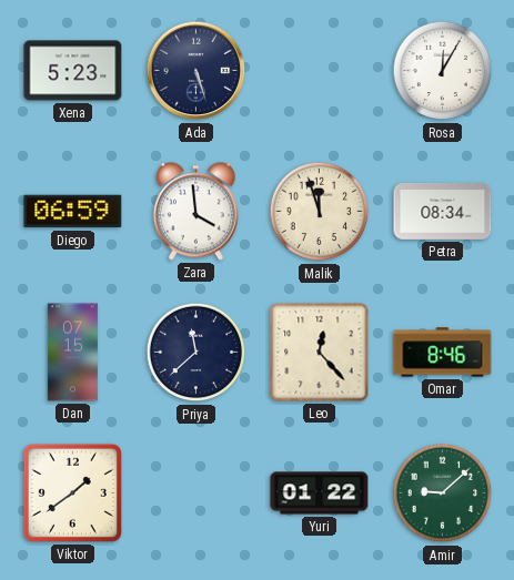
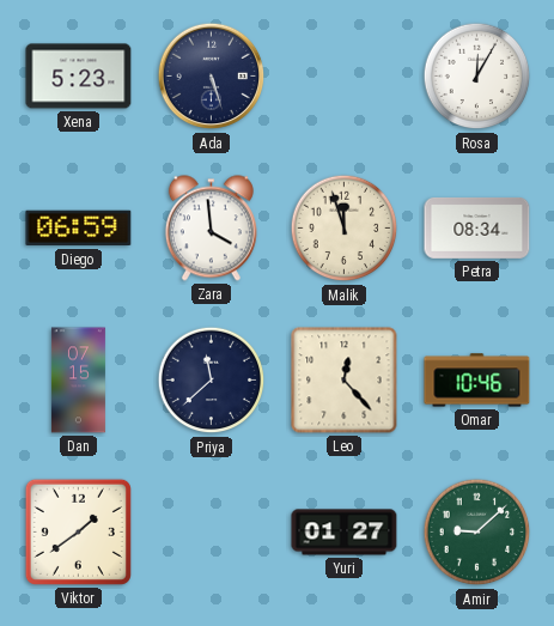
Omar: 8:46 -> 10:46
Yuri: 01:22 -> 01:27
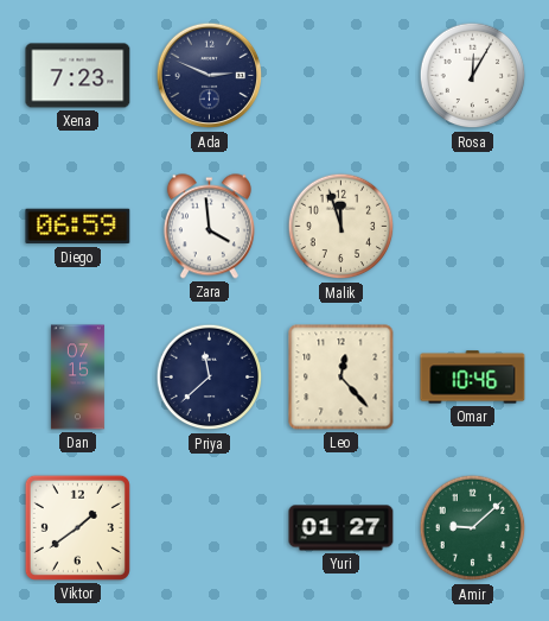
Xena: 5:23 -> 7:23
Ada: 5:27 -> 2:49
Petra: 08:34 -> none
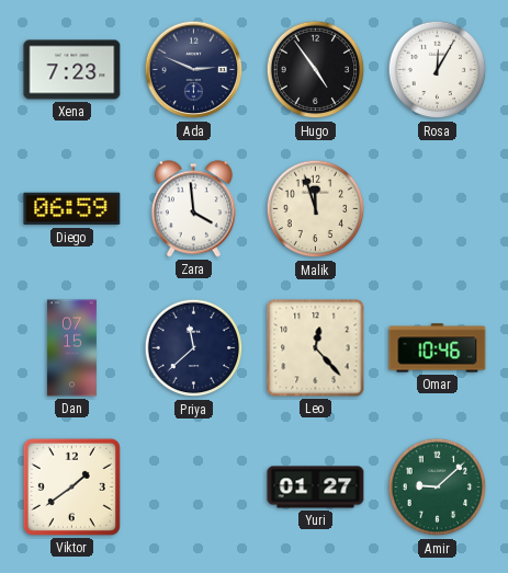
Hugo: none -> 4:54
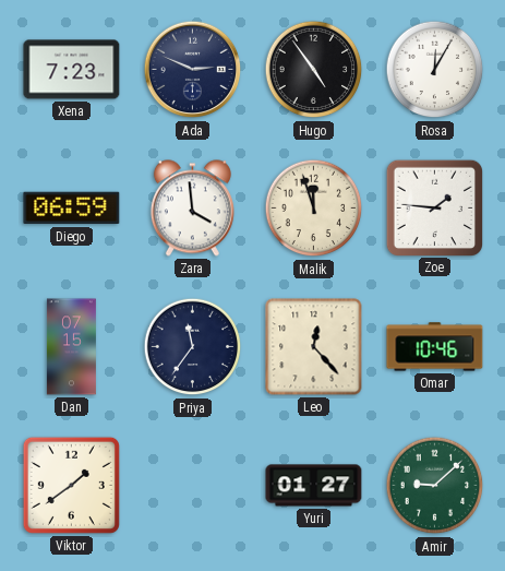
Zoe: none -> 1:46
Priya: 11:38 -> 11:36
